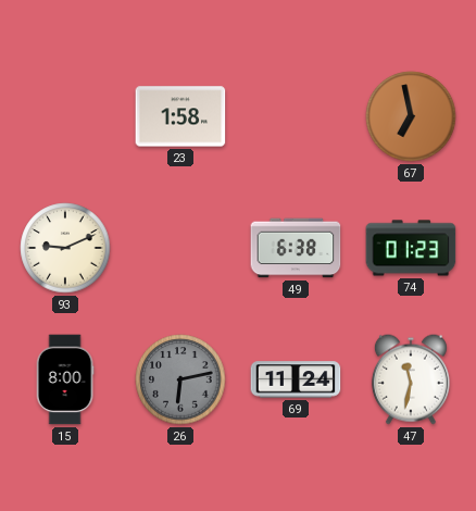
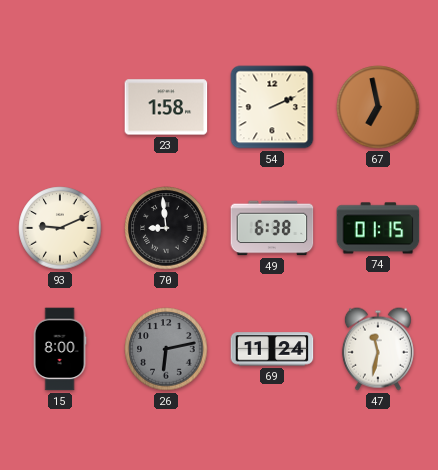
54: none -> 2:11
70: none -> 8:59
74: 01:23 -> 01:15
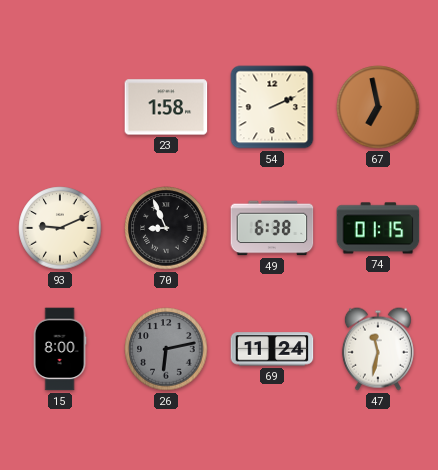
70: 8:59 -> 8:56
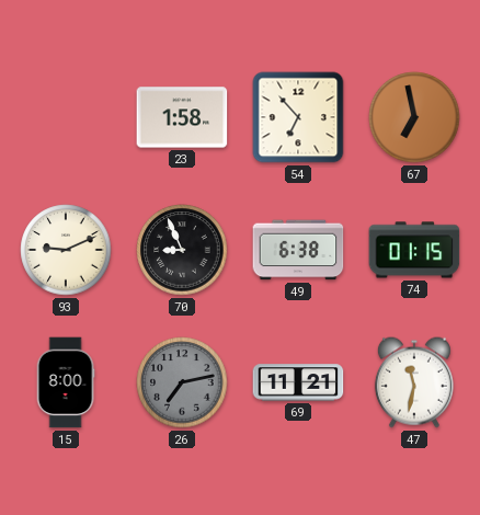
54: 2:11 -> 6:53
26: 6:13 -> 7:13
69: 11:24 -> 11:21
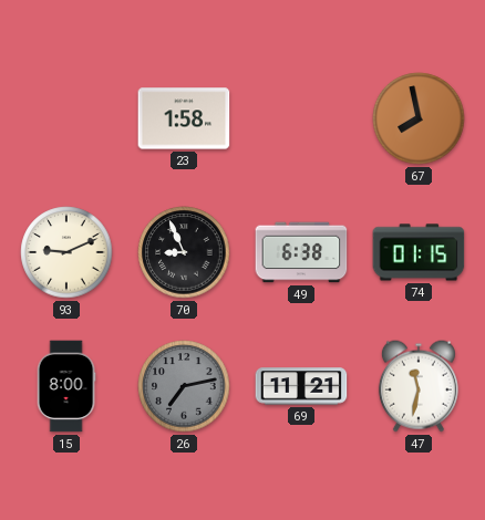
54: 6:53 -> none
67: 6:58 -> 7:58
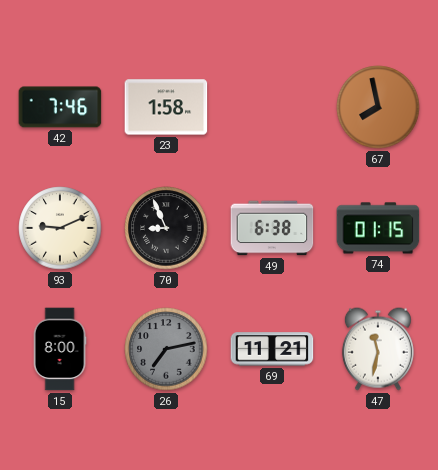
42: none -> 7:46
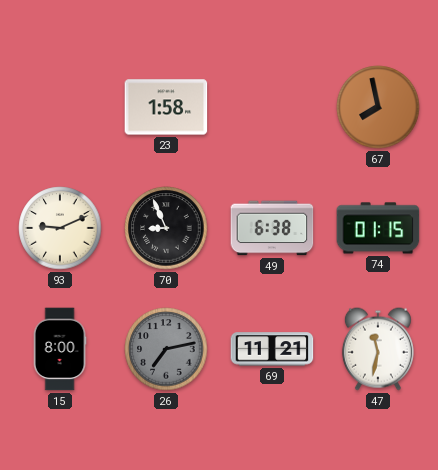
42: 7:46 -> none
